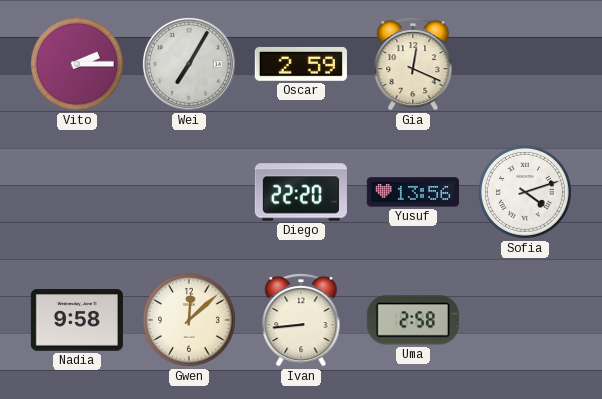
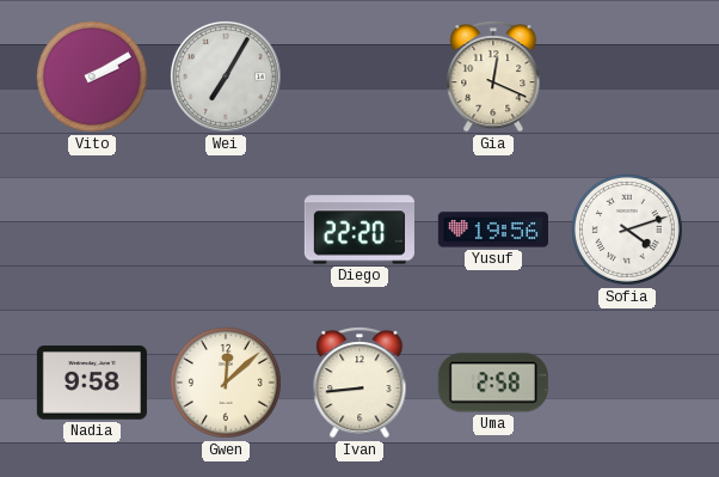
Vito: 2:15 -> 2:10
Oscar: 2:59 -> none
Yusuf: 13:56 -> 19:56
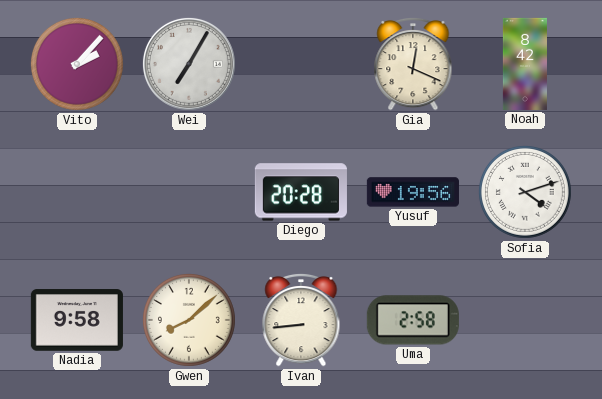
Vito: 2:10 -> 2:07
Noah: none -> 8:42
Diego: 22:20 -> 20:28
Gwen: 12:08 -> 8:08
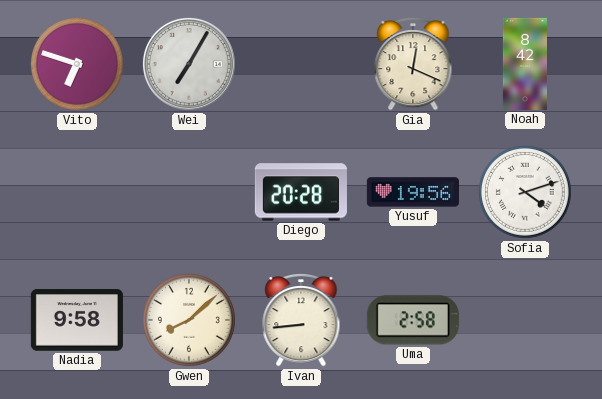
Vito: 2:07 -> 6:48
